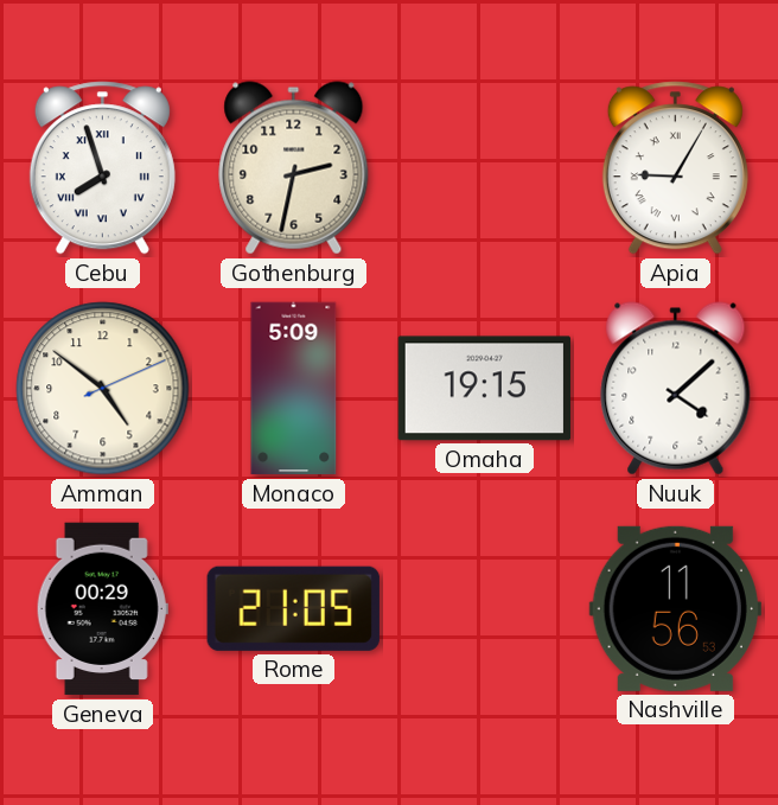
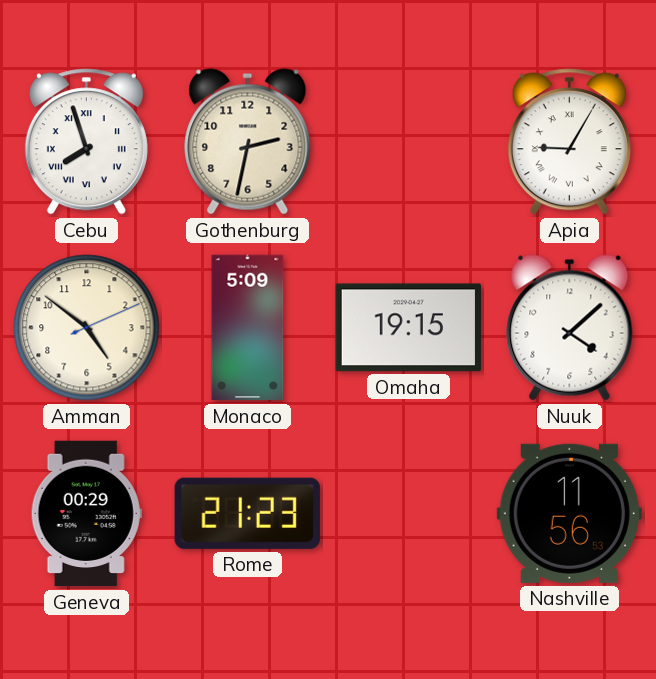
Rome: 21:05 -> 21:23
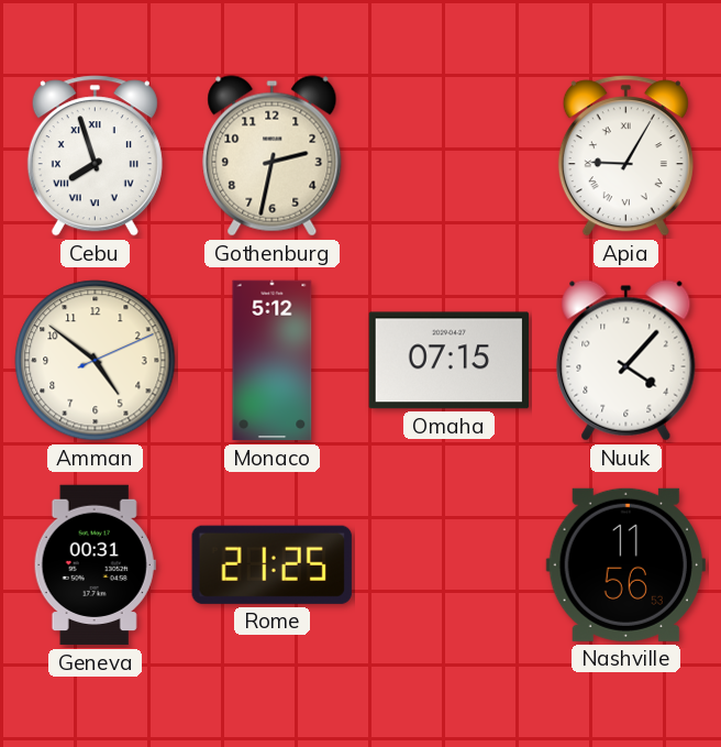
Monaco: 5:09 -> 5:12
Omaha: 19:15 -> 07:15
Nuuk: 4:08 -> 4:07
Geneva: 00:29 -> 00:31
Rome: 21:23 -> 21:25
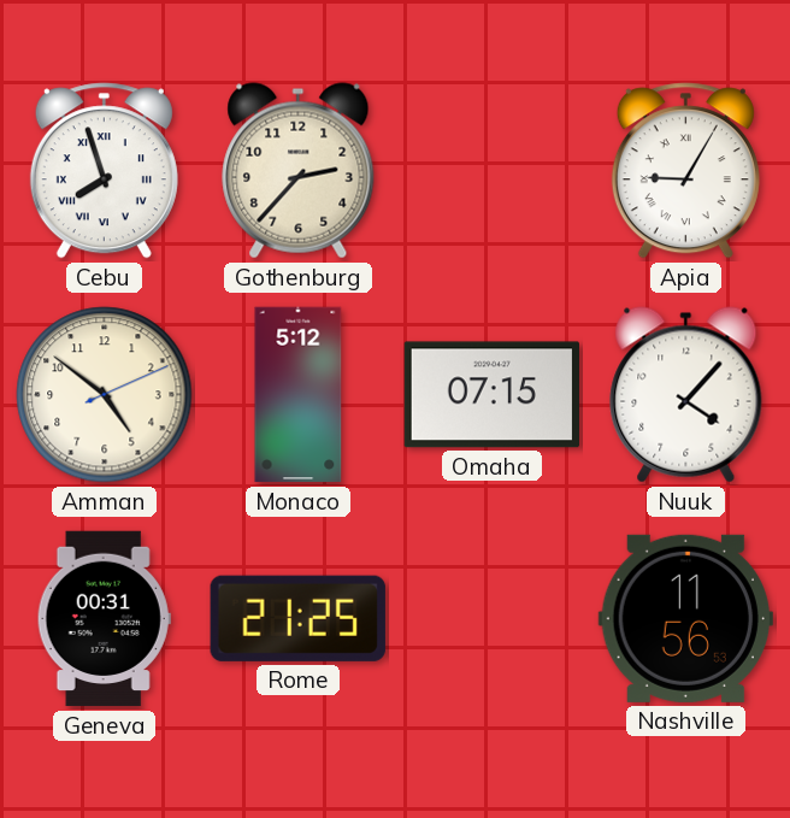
Gothenburg: 2:32 -> 2:37
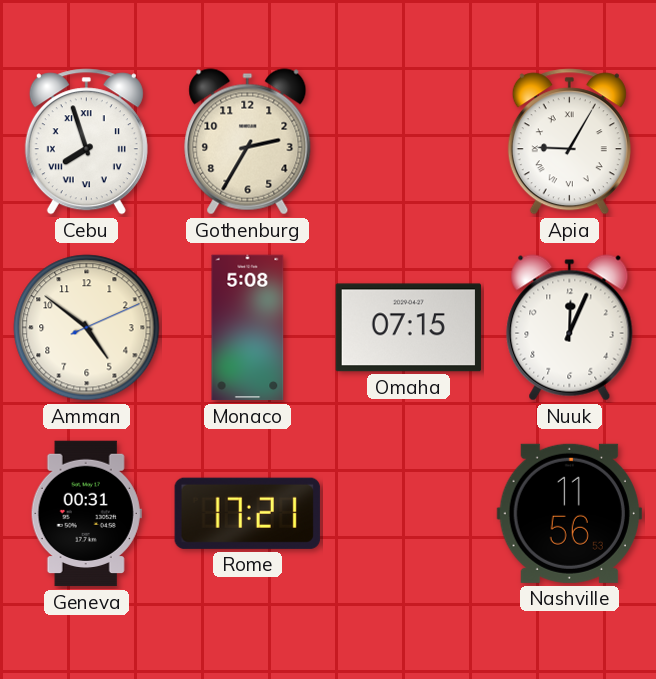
Gothenburg: 2:37 -> 2:35
Monaco: 5:12 -> 5:08
Nuuk: 4:07 -> 12:04
Rome: 21:25 -> 17:21
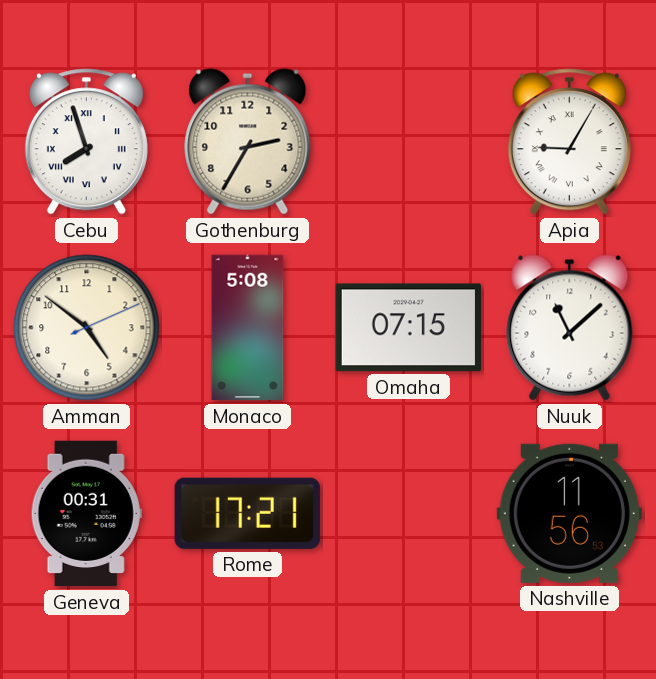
Nuuk: 12:04 -> 11:08
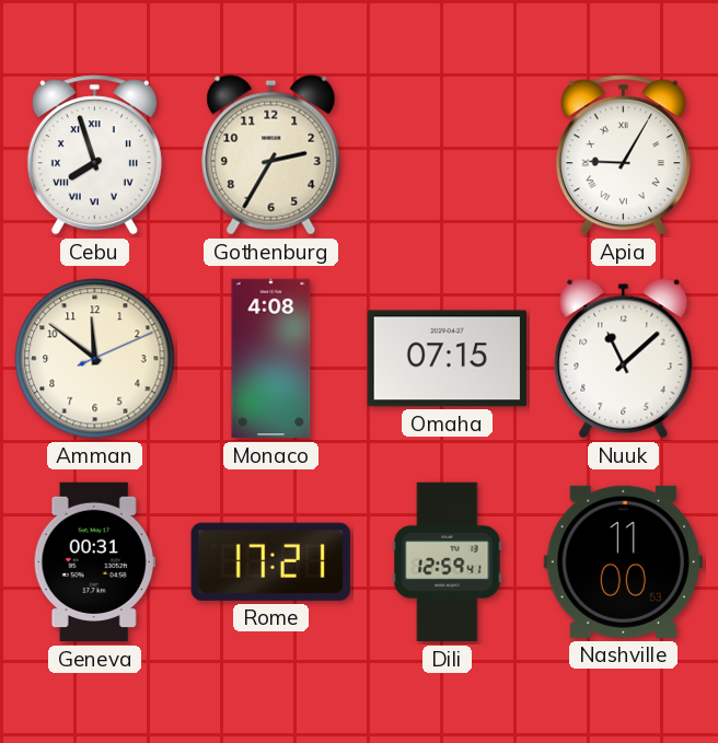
Amman: 4:51 -> 11:51
Monaco: 5:08 -> 4:08
Dili: none -> 12:59
Nashville: 11:56 -> 11:00
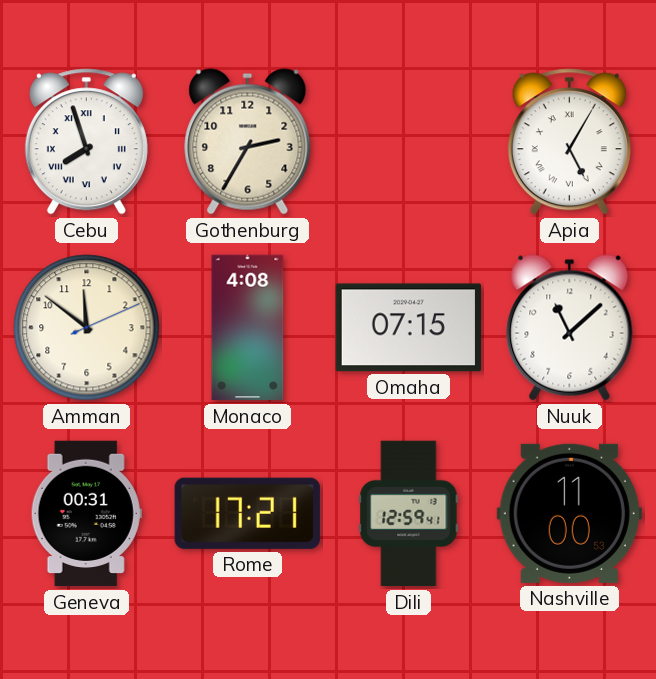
Apia: 9:05 -> 5:05
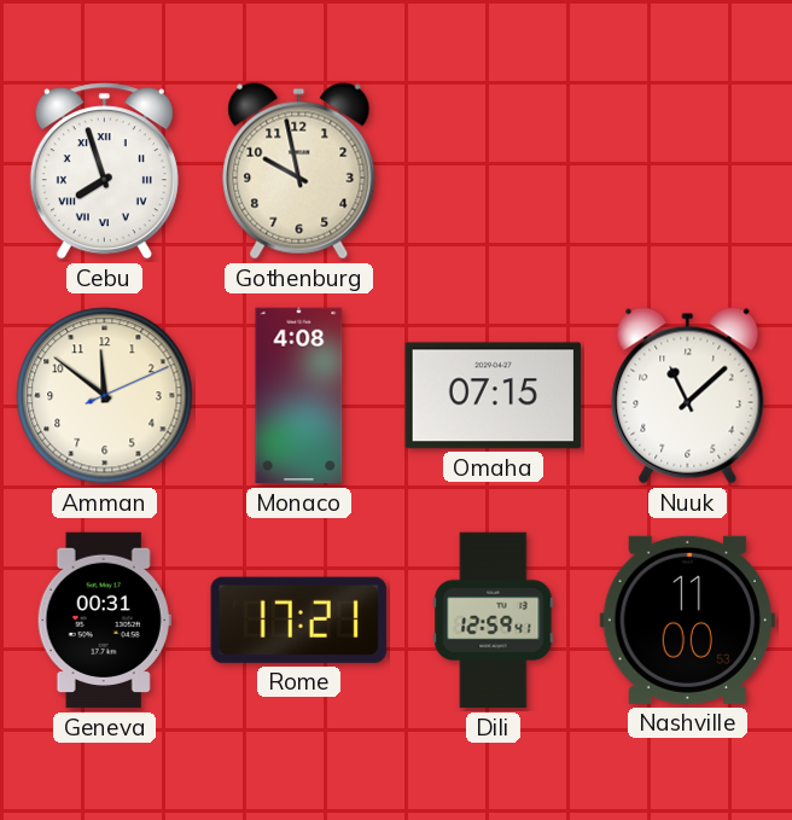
Gothenburg: 2:35 -> 9:58
Apia: 5:05 -> none
